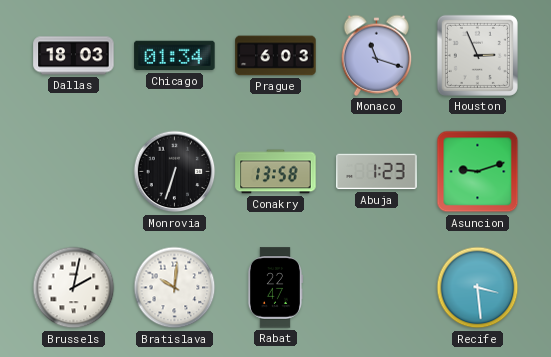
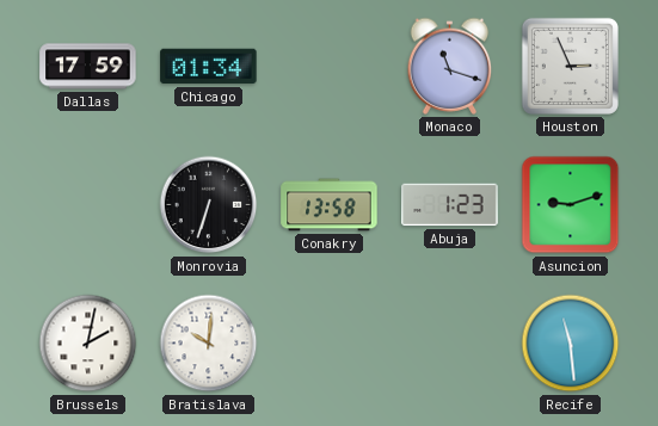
Dallas: 18:03 -> 17:59
Prague: 6:03 -> none
Rabat: 22:47 -> none
Recife: 3:29 -> 11:29
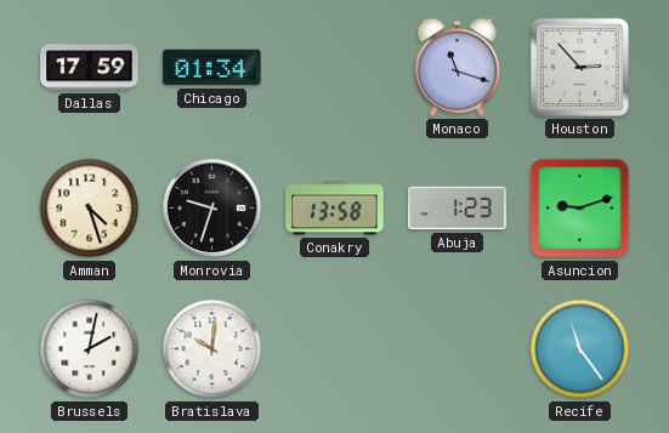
Houston: 2:56 -> 2:53
Amman: none -> 4:27
Monrovia: 6:33 -> 9:33
Recife: 11:29 -> 11:24
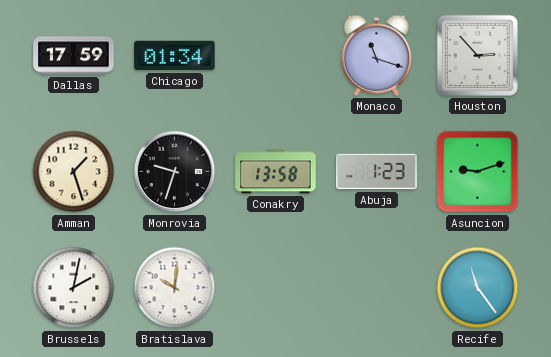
Amman: 4:27 -> 1:27
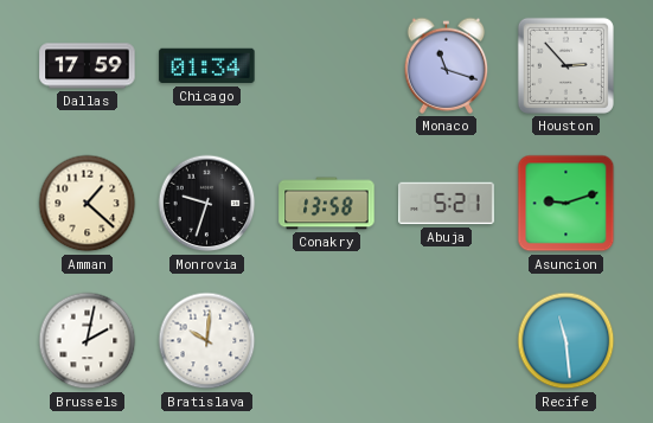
Amman: 1:27 -> 1:22
Abuja: 1:23 -> 5:21
Recife: 11:24 -> 11:29
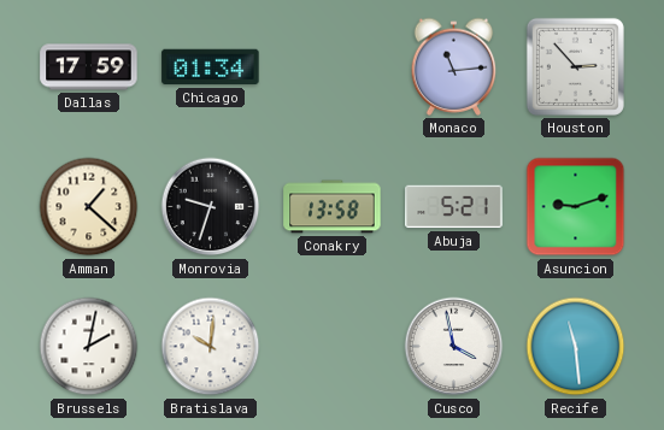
Monaco: 11:18 -> 11:14
Cusco: none -> 3:58
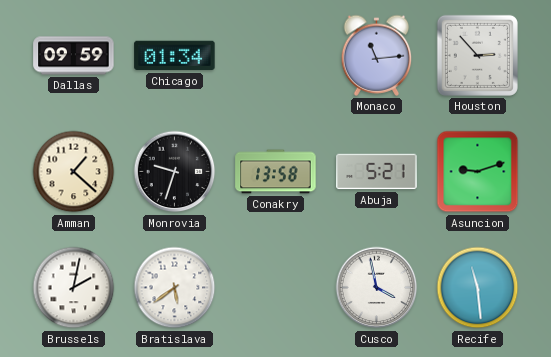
Dallas: 17:59 -> 09:59
Bratislava: 10:01 -> 5:39
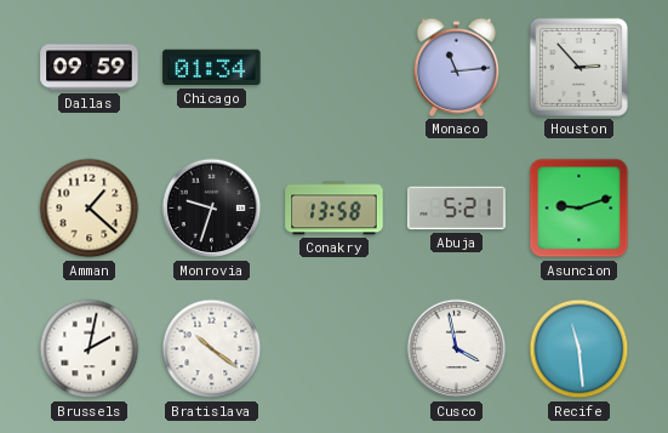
Bratislava: 5:39 -> 10:21
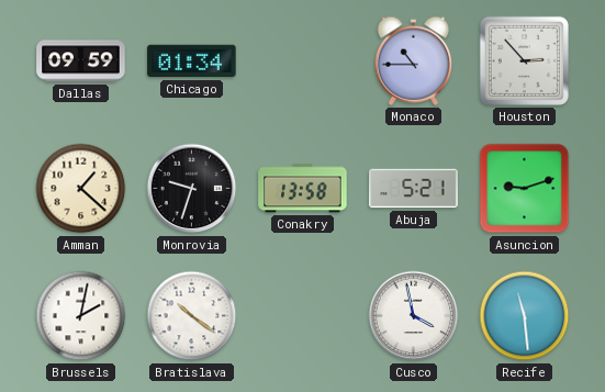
Monaco: 11:14 -> 10:45
